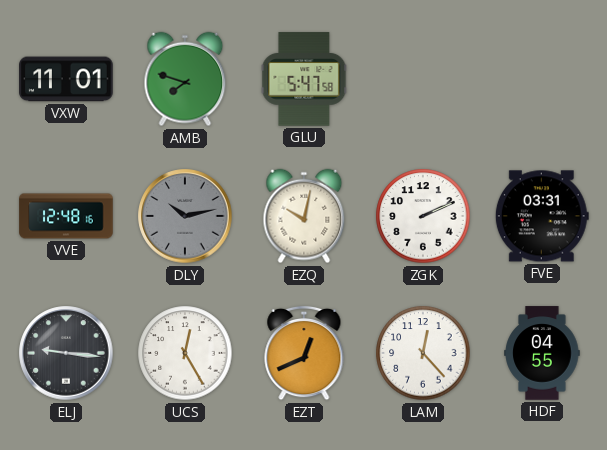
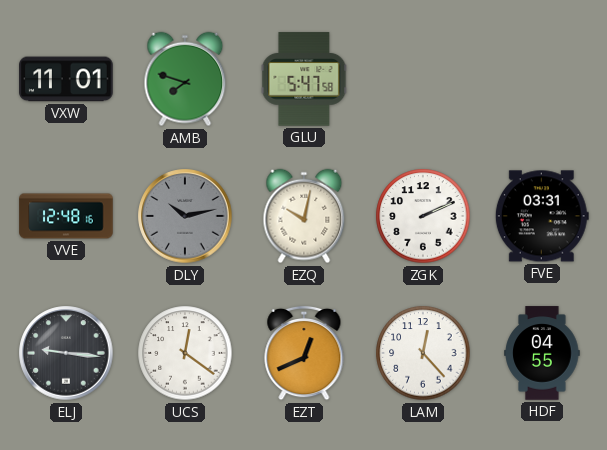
UCS: 12:25 -> 12:21
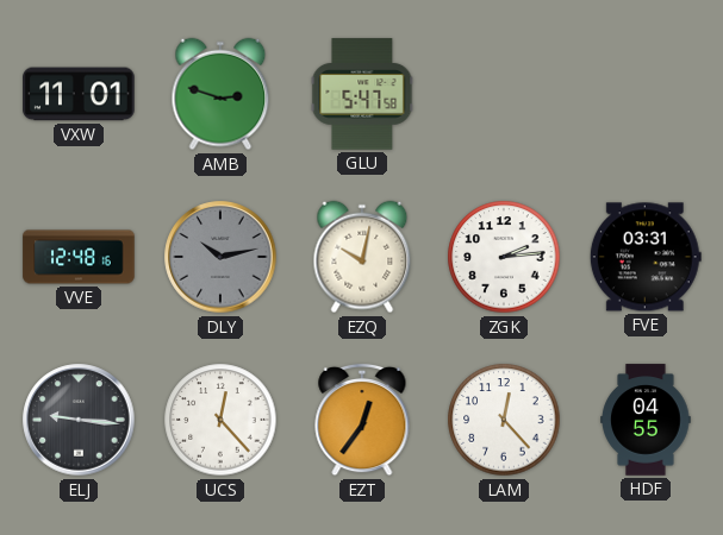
AMB: 7:48 -> 2:48
ZGK: 2:11 -> 2:14
UCS: 12:21 -> 12:23
EZT: 12:41 -> 12:36
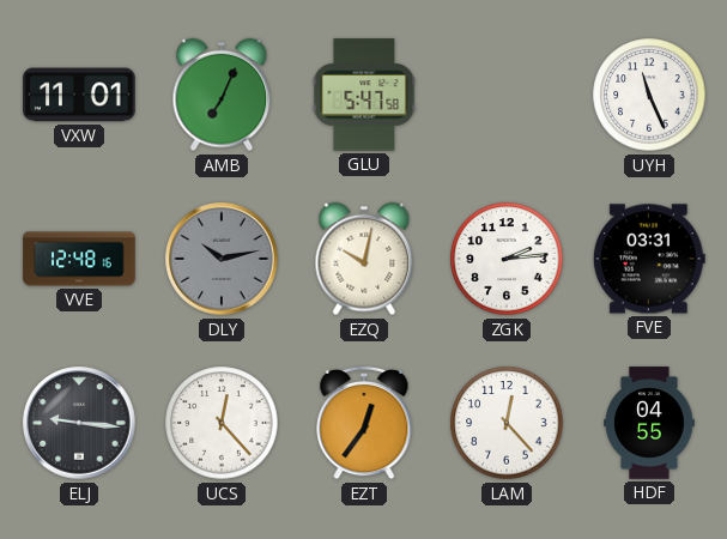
AMB: 2:48 -> 7:04
UYH: none -> 11:26
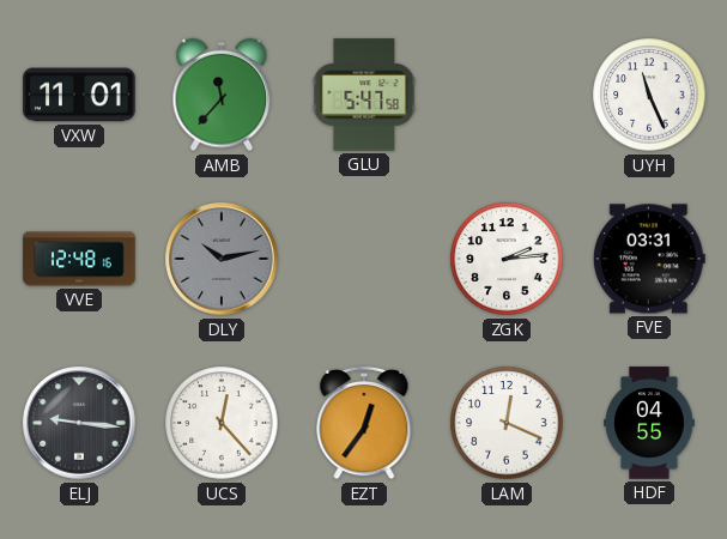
AMB: 7:04 -> 11:37
EZQ: 10:02 -> none
LAM: 12:23 -> 12:19
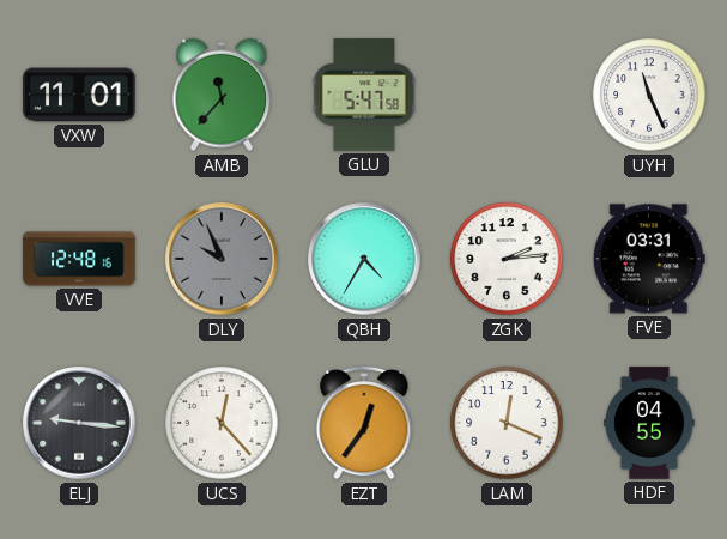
DLY: 10:13 -> 9:56
QBH: none -> 4:35
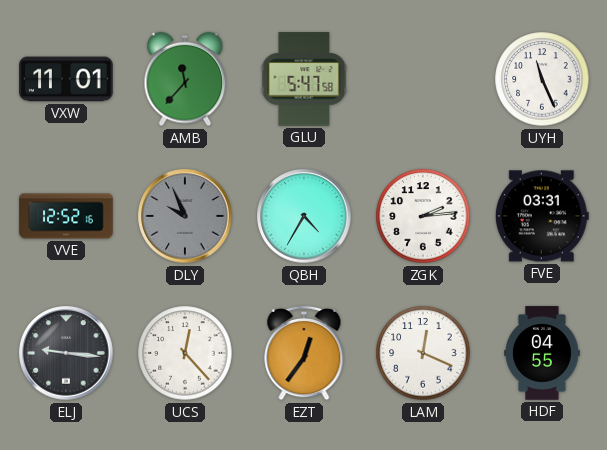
VVE: 12:48 -> 12:52
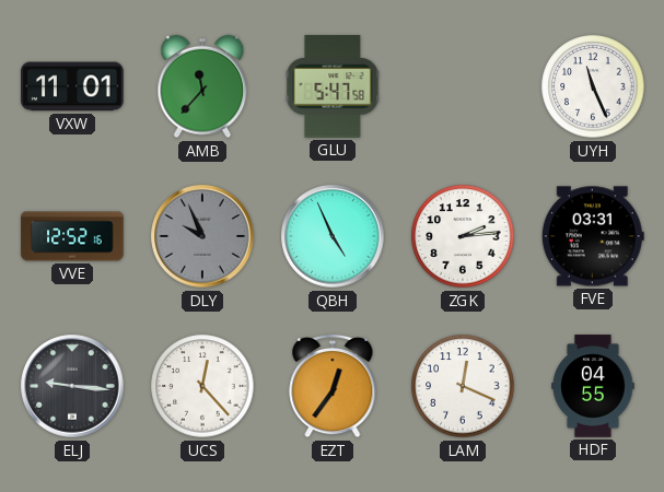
QBH: 4:35 -> 4:56
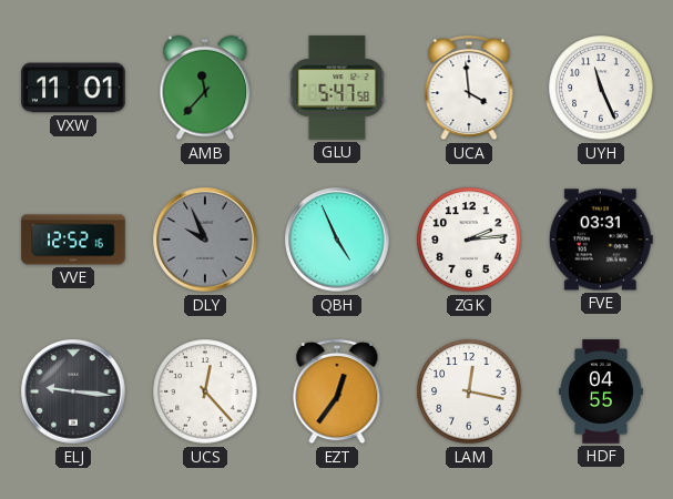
UCA: none -> 3:59
LAM: 12:19 -> 12:17
